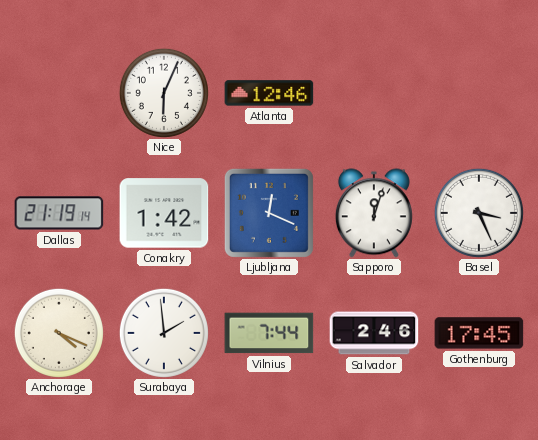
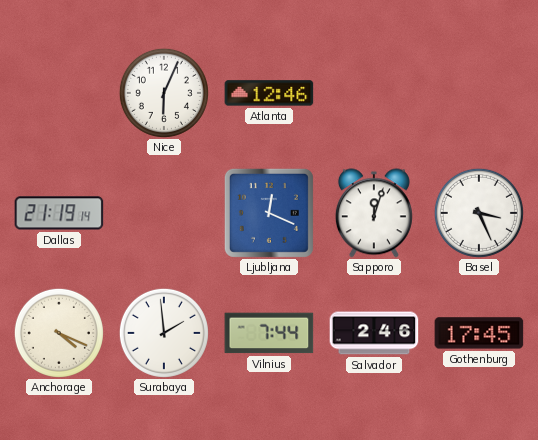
Conakry: 1:42 -> none
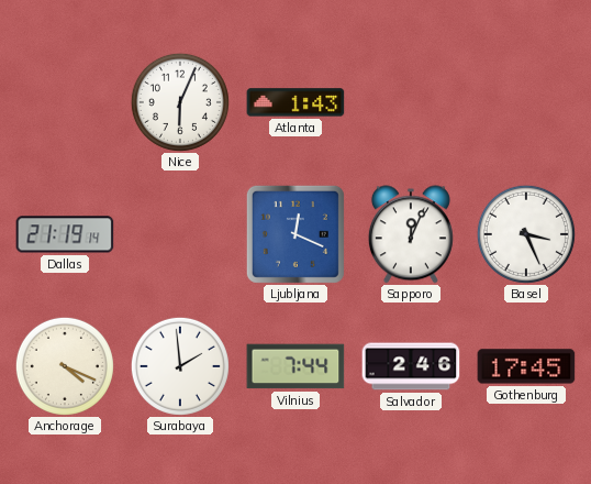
Atlanta: 12:46 -> 1:43
Sapporo: 12:03 -> 12:04
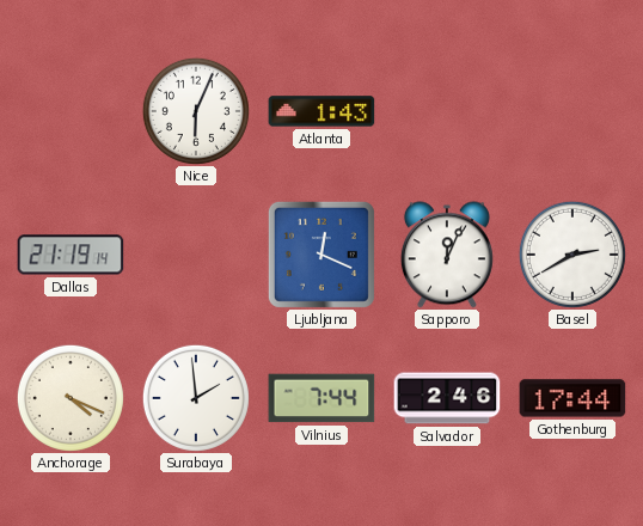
Basel: 3:26 -> 2:40
Gothenburg: 17:45 -> 17:44
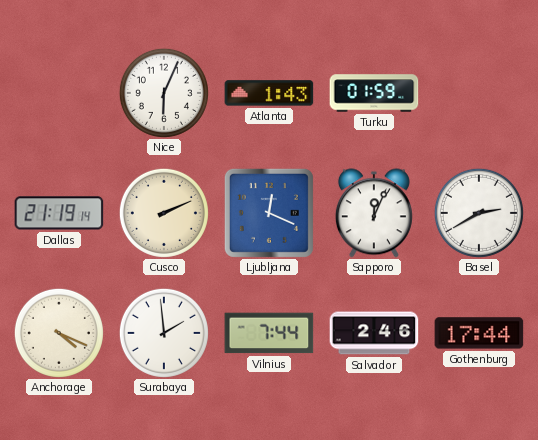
Turku: none -> 01:59
Cusco: none -> 2:11
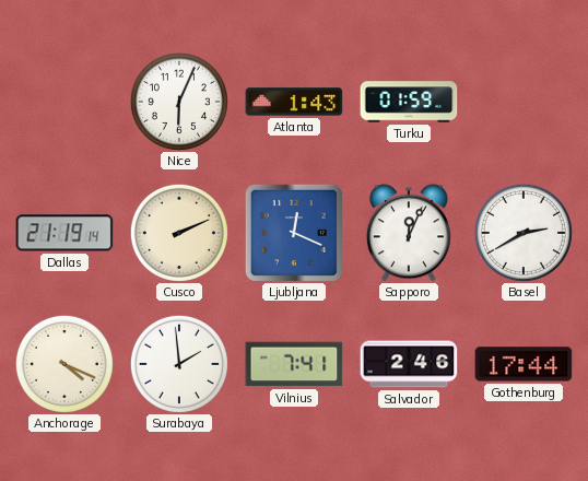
Vilnius: 7:44 -> 7:41
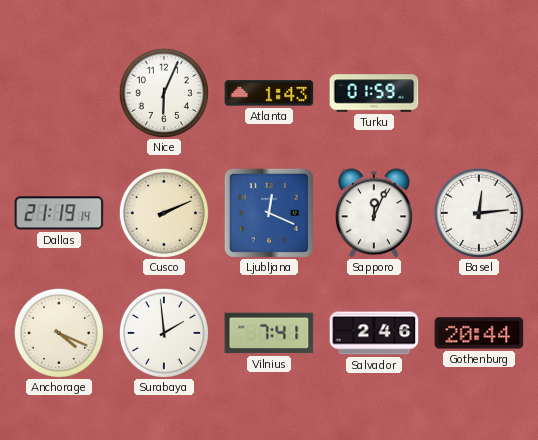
Basel: 2:40 -> 12:14
Gothenburg: 17:44 -> 20:44
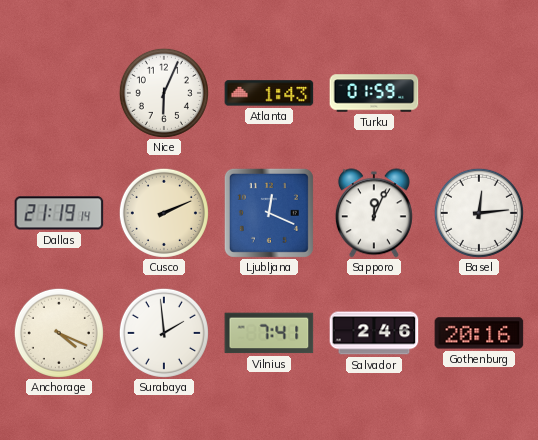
Gothenburg: 20:44 -> 20:16
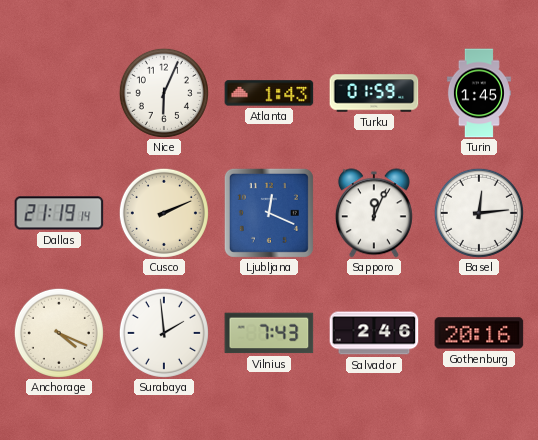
Turin: none -> 1:45
Vilnius: 7:41 -> 7:43
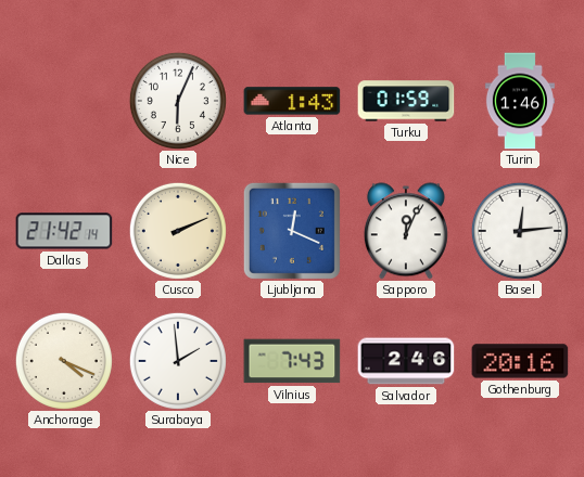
Turin: 1:45 -> 1:46
Dallas: 21:19 -> 21:42
